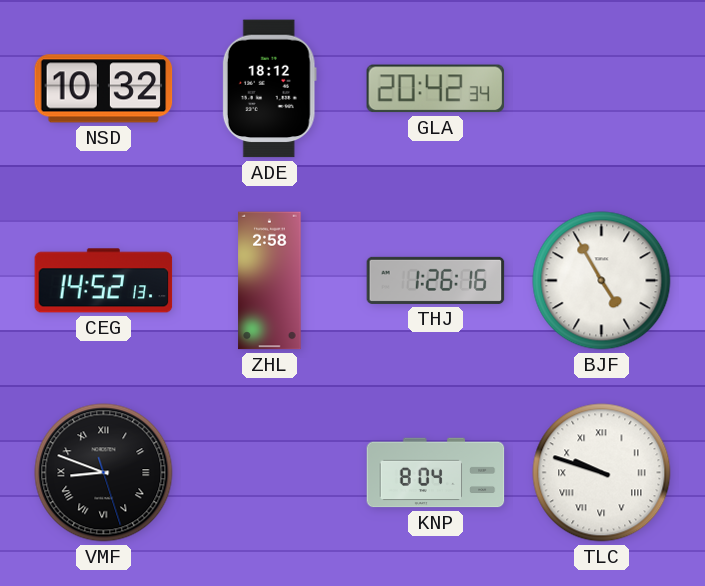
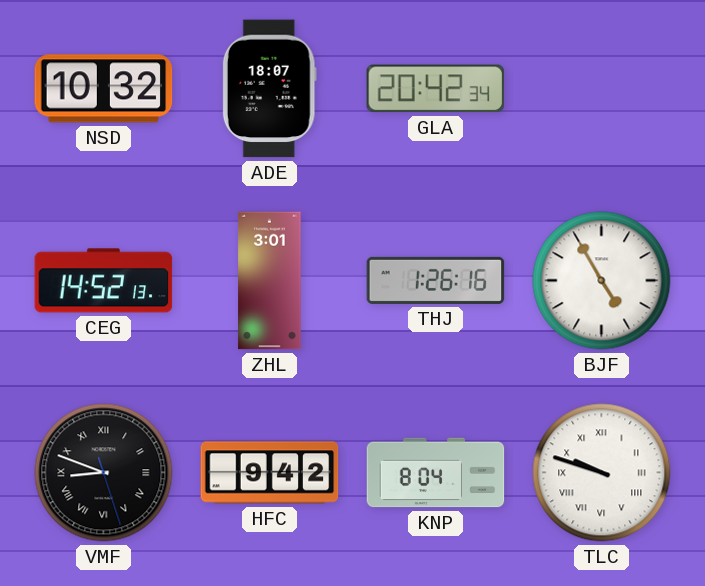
ADE: 18:12 -> 18:07
ZHL: 2:58 -> 3:01
HFC: none -> 9:42
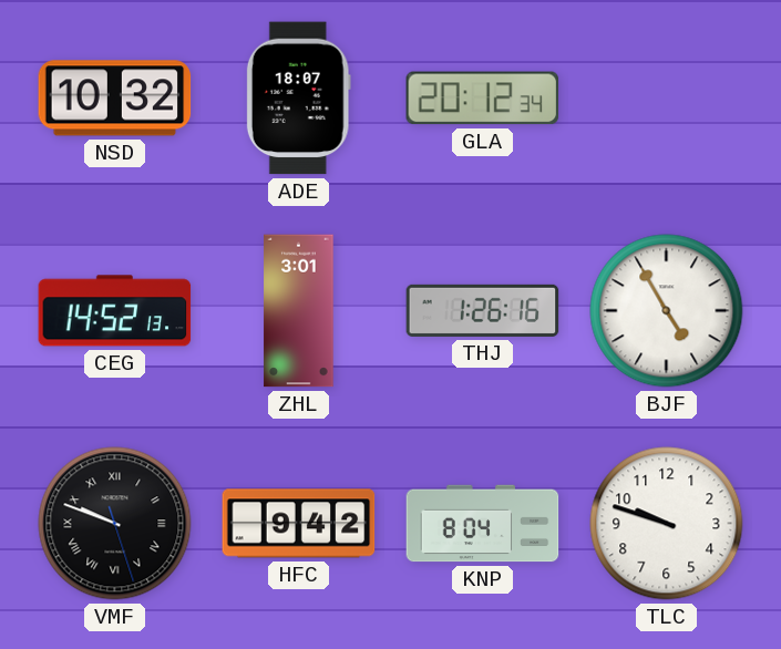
GLA: 20:42 -> 20:12
VMF: 8:48 -> 9:48
TLC numerals: Roman -> Arabic
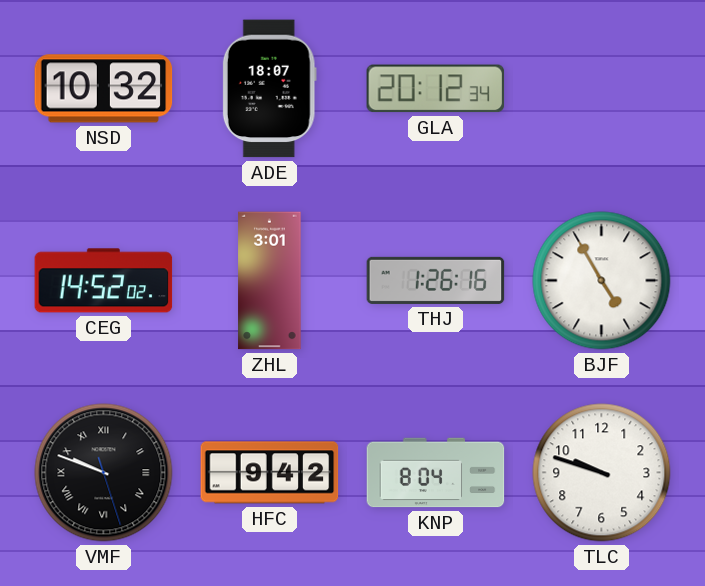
CEG: 14:52:13 -> 14:52:02
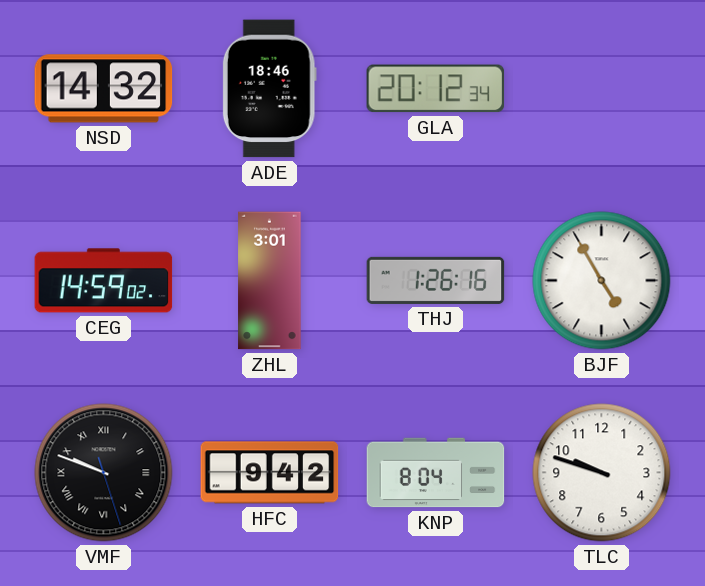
NSD: 10:32 -> 14:32
ADE: 18:07 -> 18:46
CEG: 14:52 -> 14:59
